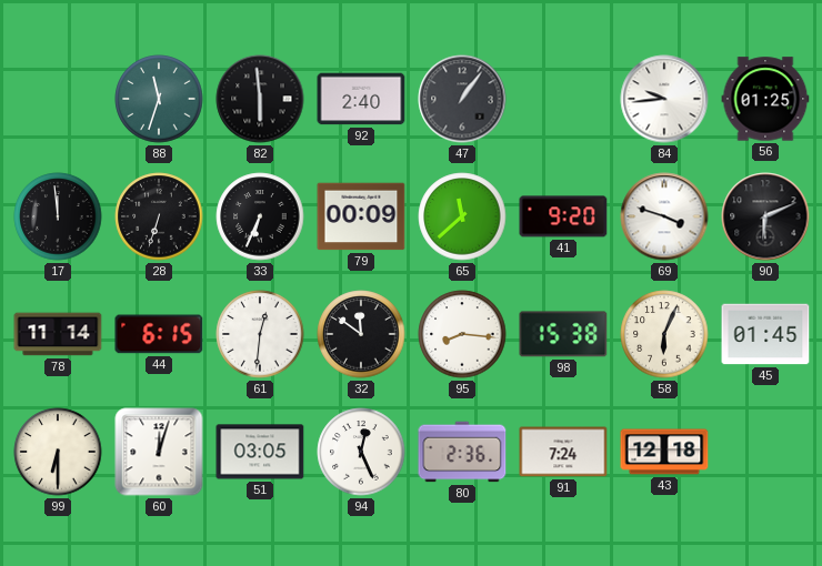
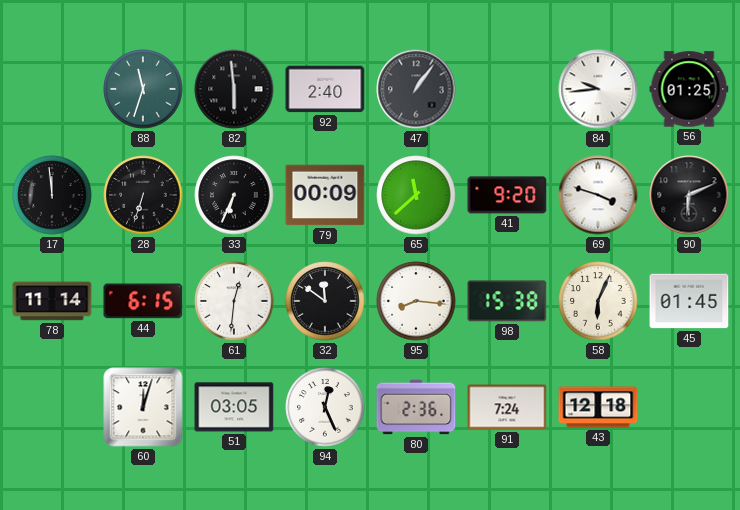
99: 6:30 -> none
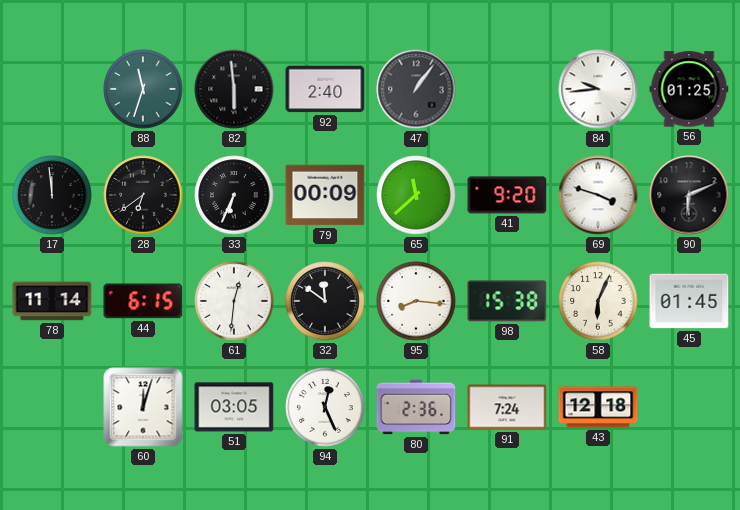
28: 6:33 -> 6:39
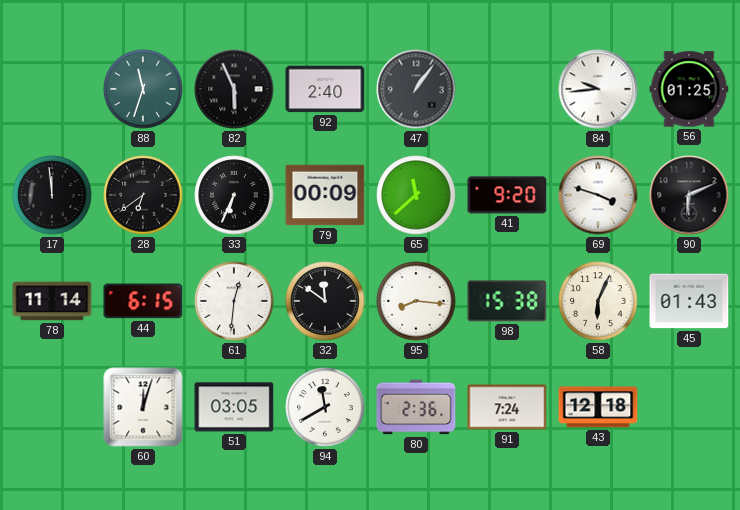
82: 5:59 -> 5:56
45: 01:45 -> 01:43
94: 12:26 -> 11:40
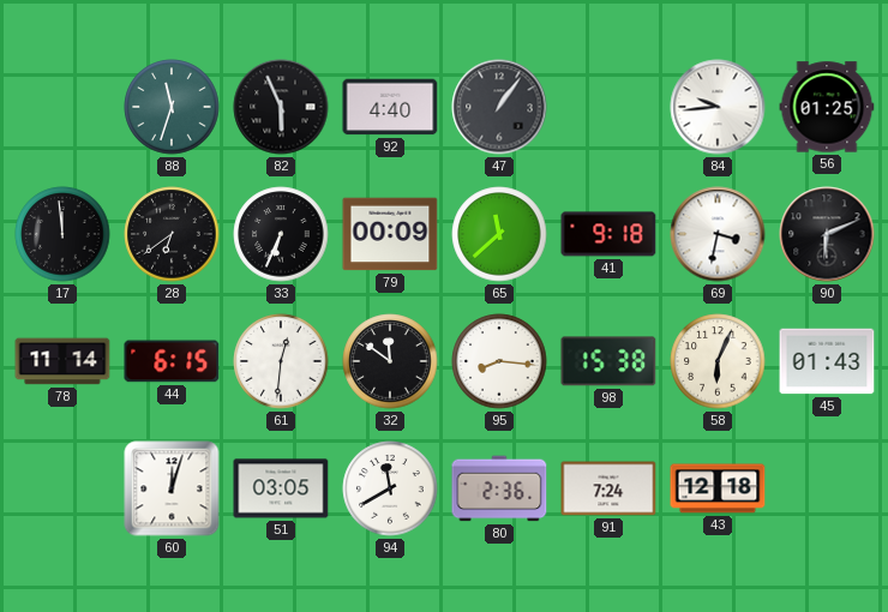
92: 2:40 -> 4:40
41: 9:20 -> 9:18
69: 3:48 -> 3:32
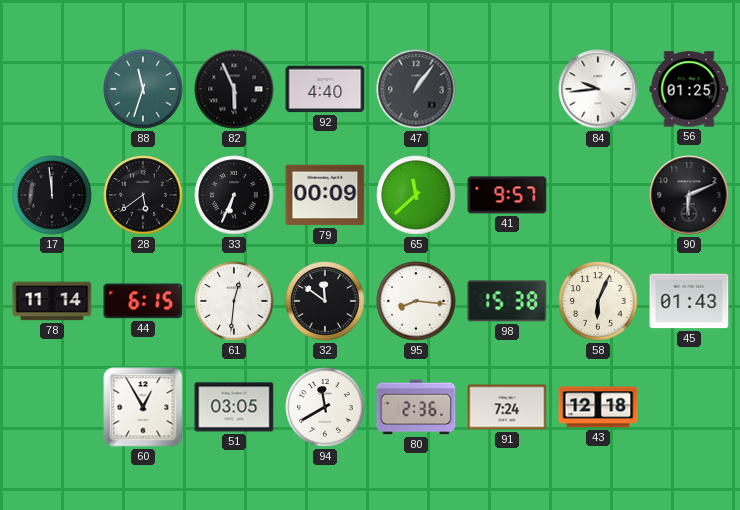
28: 6:39 -> 5:39
41: 9:18 -> 9:57
69: 3:32 -> none
60: 12:03 -> 12:55
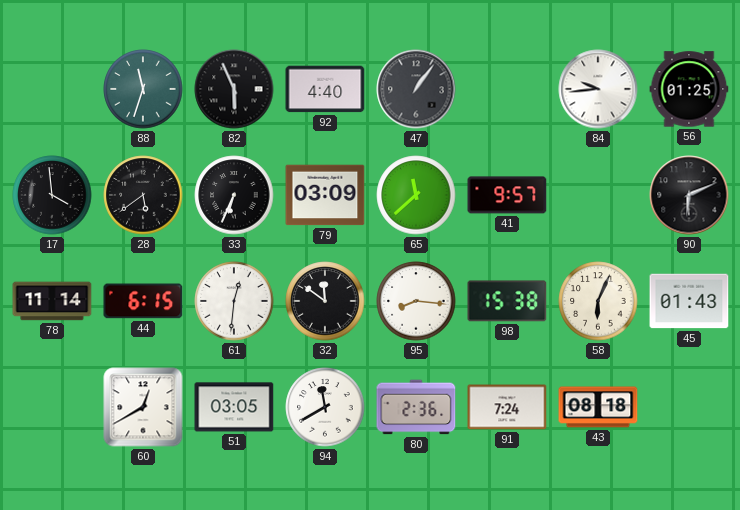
17: 11:59 -> 3:59
79: 00:09 -> 03:09
60: 12:55 -> 12:40
43: 12:18 -> 08:18
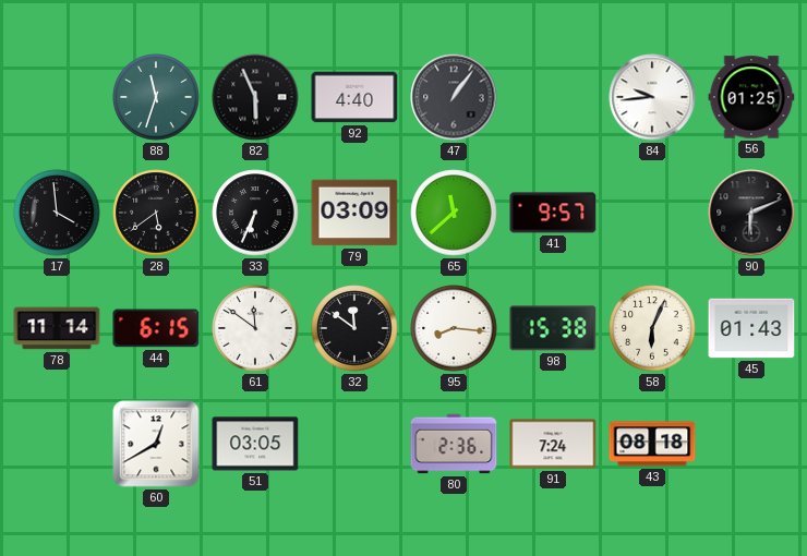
61: 12:31 -> 11:51
94: 11:40 -> none
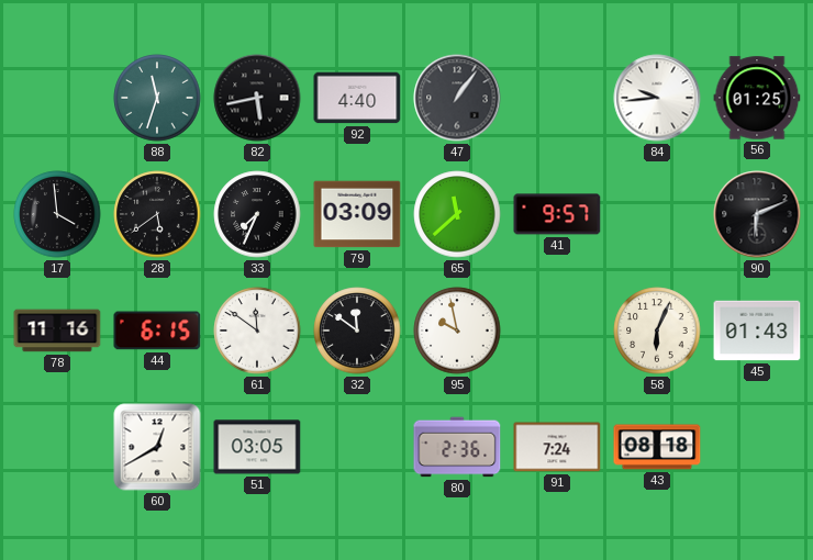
82: 5:56 -> 5:43
33: 6:34 -> 7:34
78: 11:14 -> 11:16
95: 8:16 -> 9:58
98: 15:38 -> none
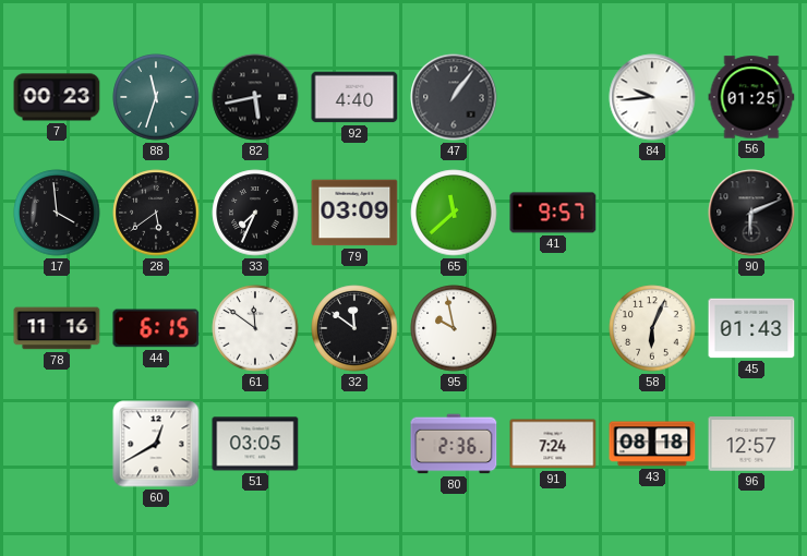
7: none -> 00:23
96: none -> 12:57
